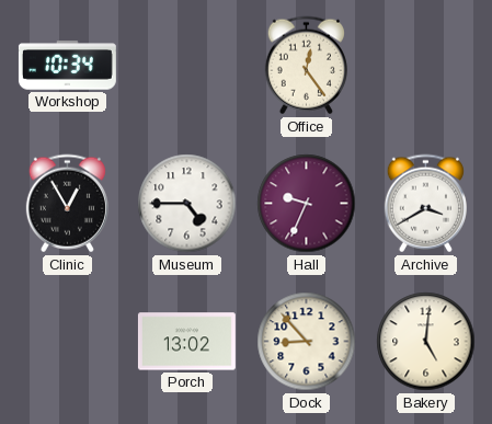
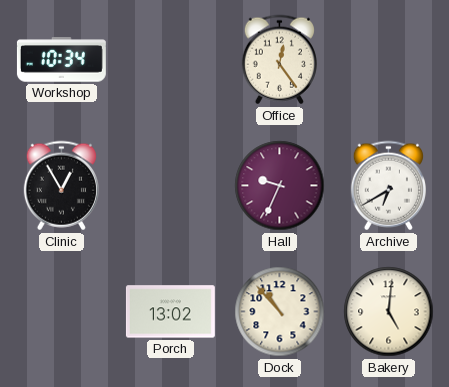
Museum: 4:45 -> none
Archive: 3:40 -> 6:40
Dock: 8:53 -> 10:53
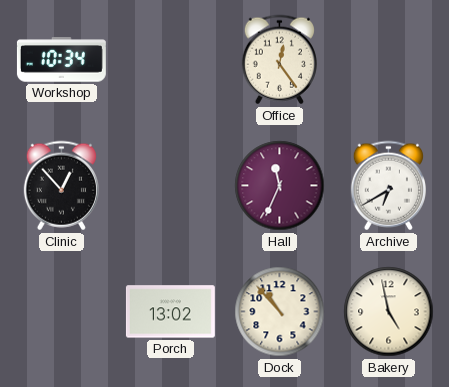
Clinic: 12:55 -> 12:53
Hall: 9:34 -> 11:34
Bakery: 5:01 -> 4:58
